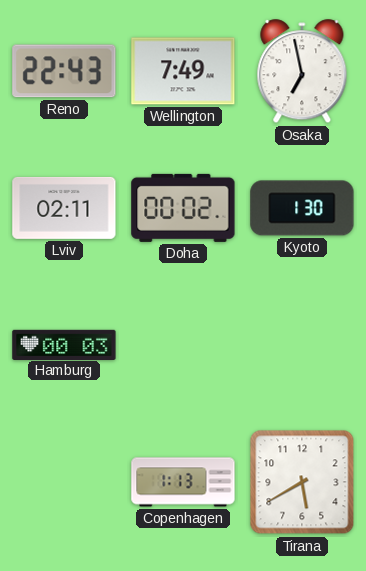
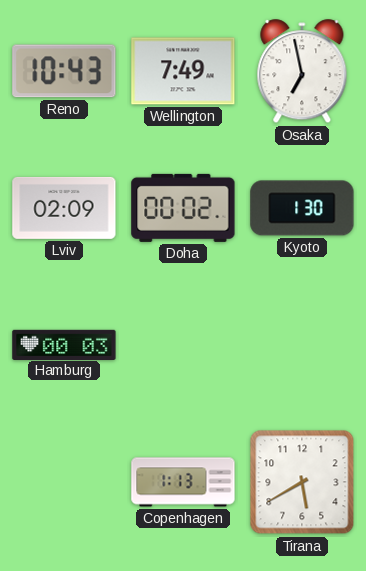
Reno: 22:43 -> 10:43
Lviv: 02:11 -> 02:09
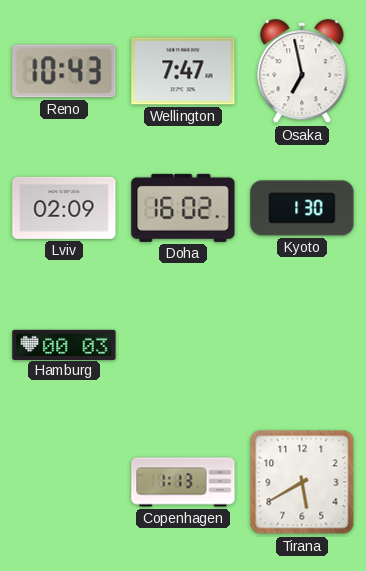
Wellington: 7:49 -> 7:47
Doha: 00:02 -> 16:02
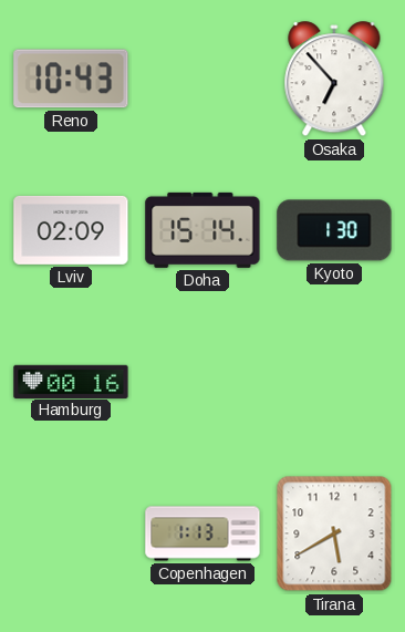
Wellington: 7:47 -> none
Osaka: 6:58 -> 6:53
Doha: 16:02 -> 15:14
Hamburg: 00:03 -> 00:16
